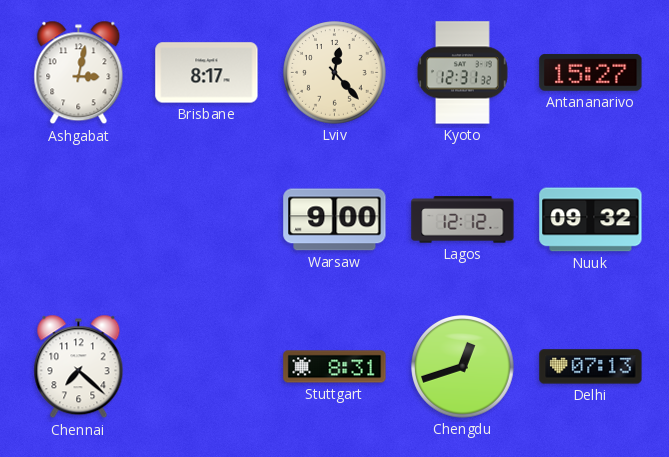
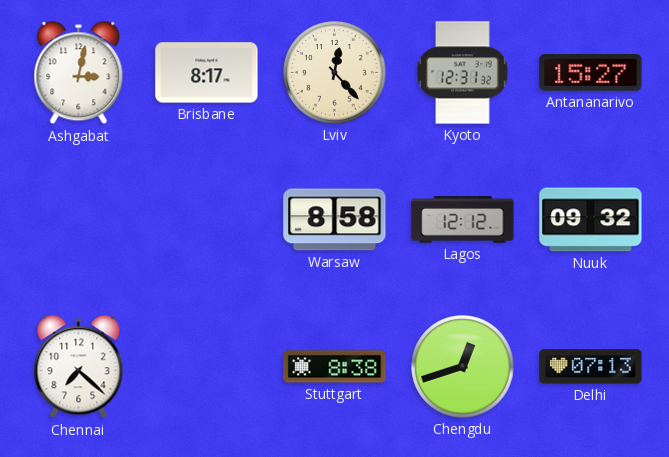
Warsaw: 9:00 -> 8:58
Stuttgart: 8:31 -> 8:38
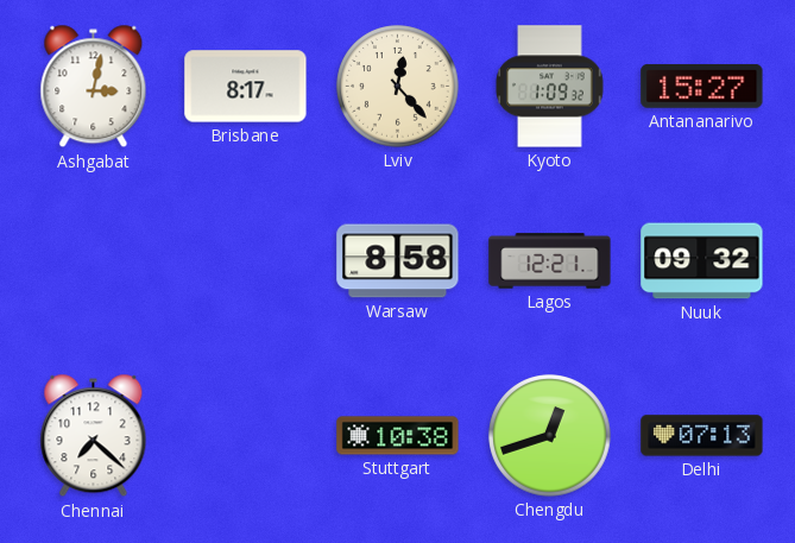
Kyoto: 12:31 -> 1:09
Lagos: 12:12 -> 12:21
Stuttgart: 8:38 -> 10:38
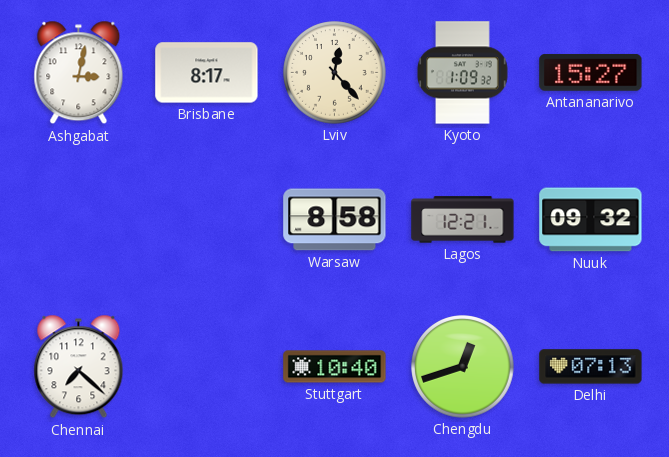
Stuttgart: 10:38 -> 10:40
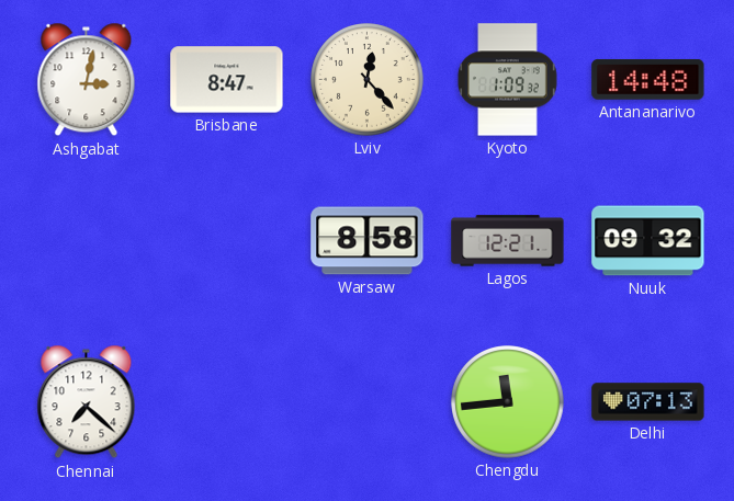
Brisbane: 8:17 -> 8:47
Antananarivo: 15:27 -> 14:48
Stuttgart: 10:40 -> none
Chengdu: 12:42 -> 11:44
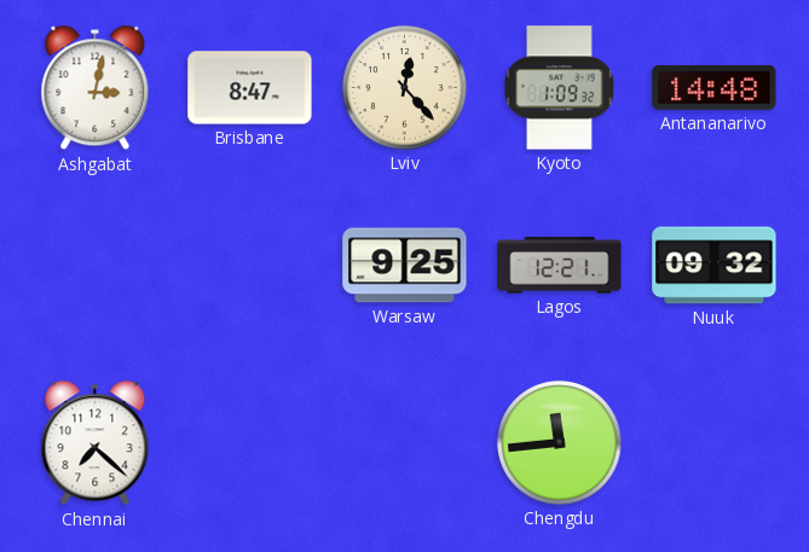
Warsaw: 8:58 -> 9:25
Delhi: 07:13 -> none
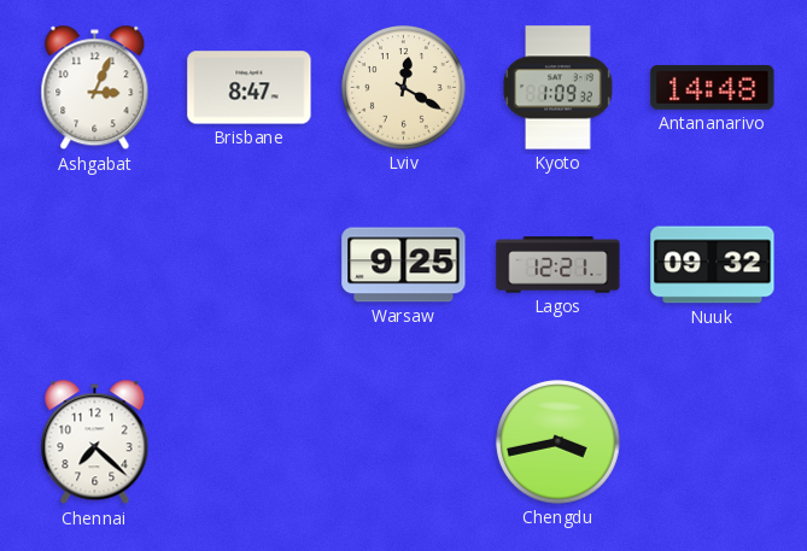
Ashgabat: 3:02 -> 3:04
Lviv: 12:23 -> 12:20
Chengdu: 11:44 -> 3:43
